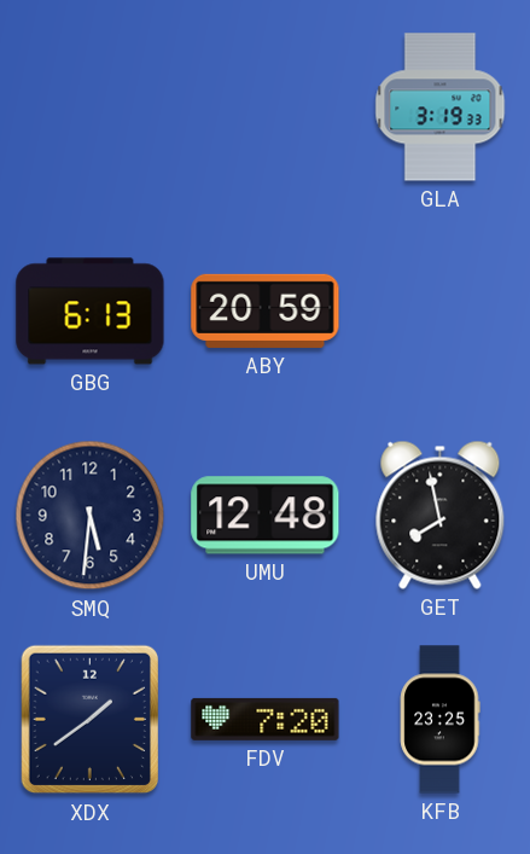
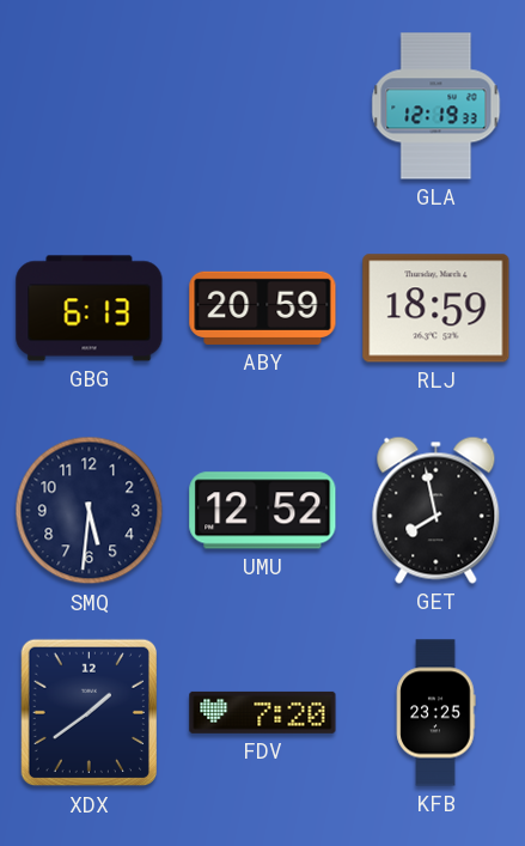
GLA: 3:19 -> 12:19
RLJ: none -> 18:59
UMU: 12:48 -> 12:52
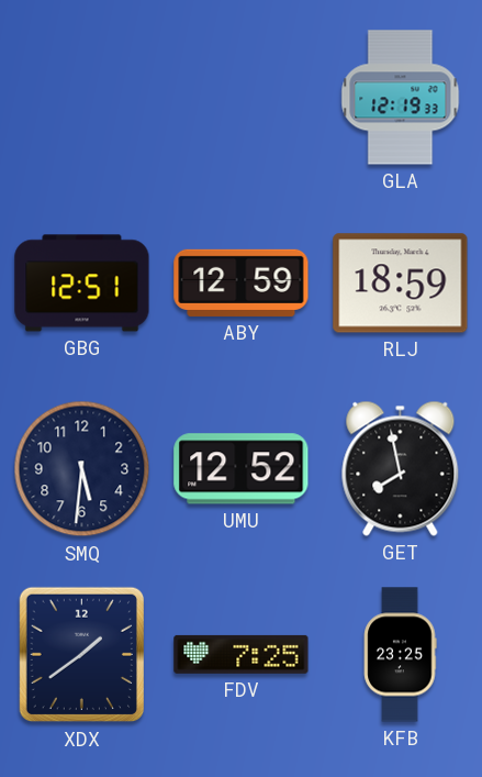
GBG: 6:13 -> 12:51
ABY: 20:59 -> 12:59
FDV: 7:20 -> 7:25
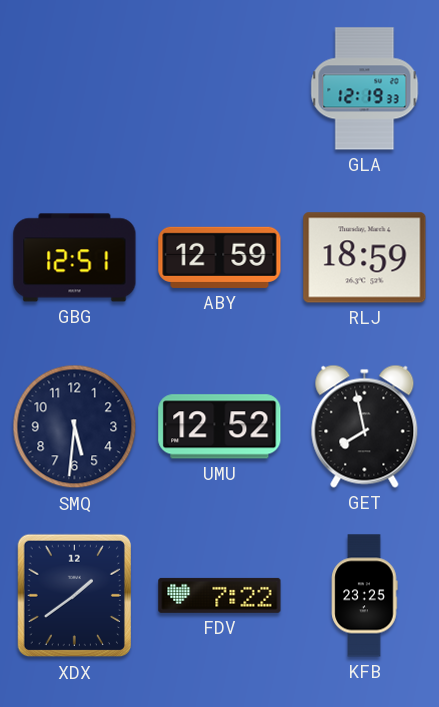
FDV: 7:25 -> 7:22
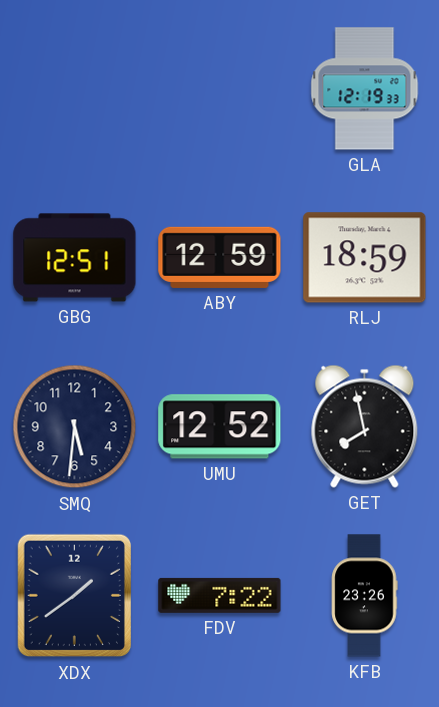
KFB: 23:25 -> 23:26
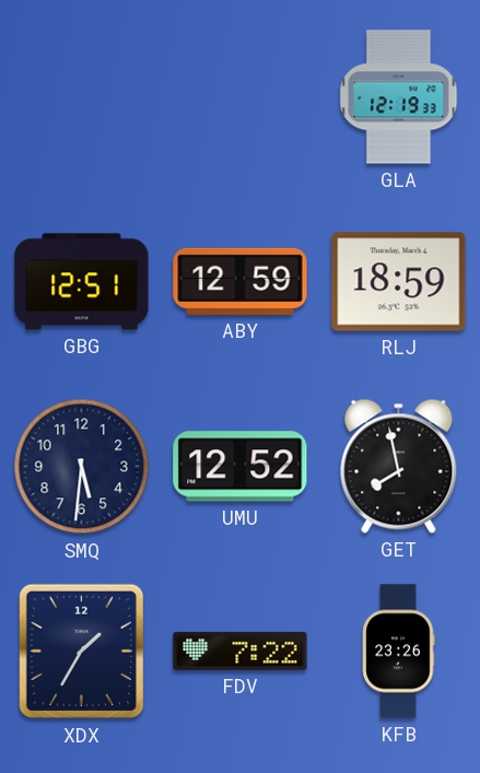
XDX: 1:39 -> 1:35
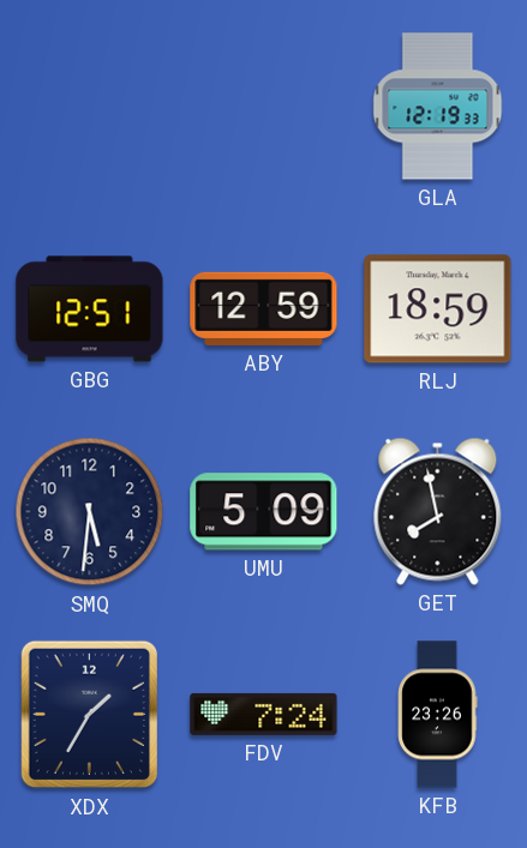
UMU: 12:52 -> 5:09
FDV: 7:22 -> 7:24
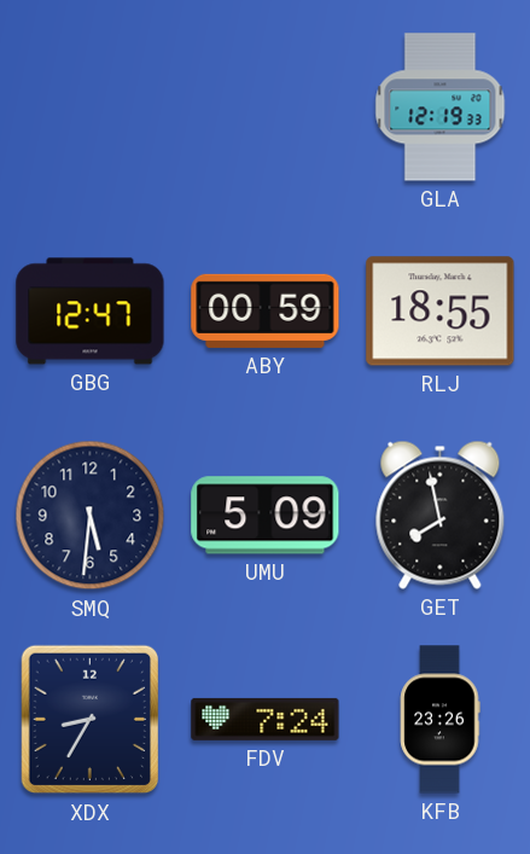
GBG: 12:51 -> 12:47
ABY: 12:59 -> 00:59
RLJ: 18:59 -> 18:55
XDX: 1:35 -> 8:35
